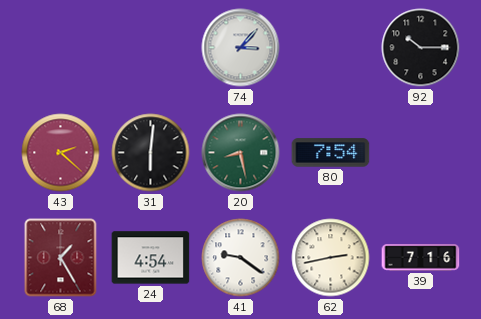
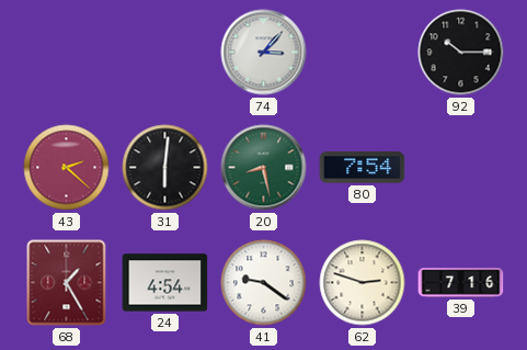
62: 2:43 -> 2:48
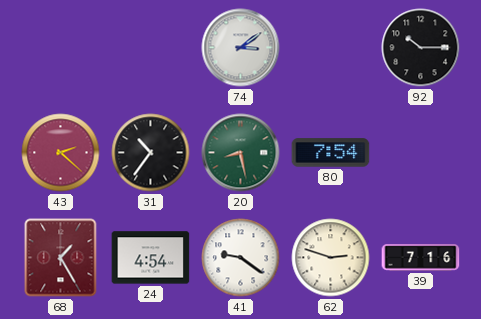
74: 3:07 -> 3:09
31: 6:01 -> 10:36
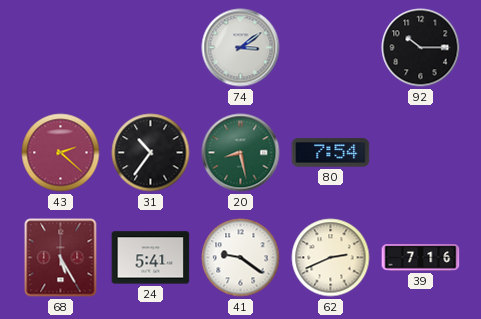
68: 1:25 -> 5:25
24: 4:54 -> 5:41
62: 2:48 -> 2:41
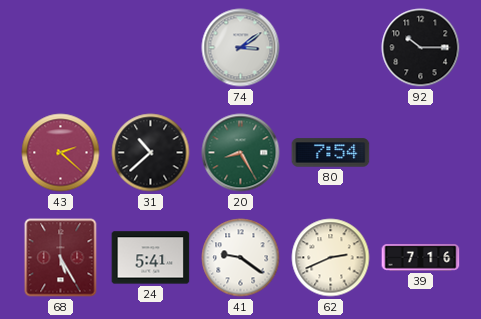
31: 10:36 -> 10:38
20: 8:28 -> 8:25
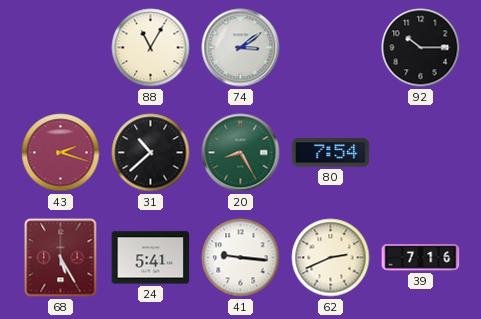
88: none -> 11:05
43: 2:22 -> 2:18
41: 9:21 -> 9:16
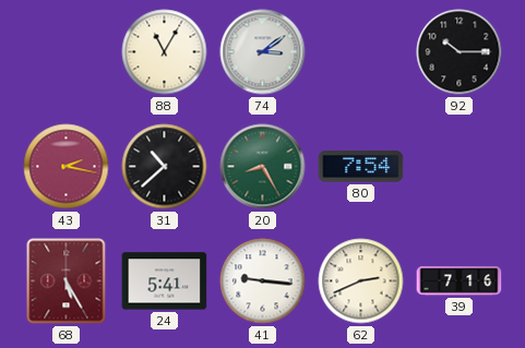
43: 2:18 -> 2:17
